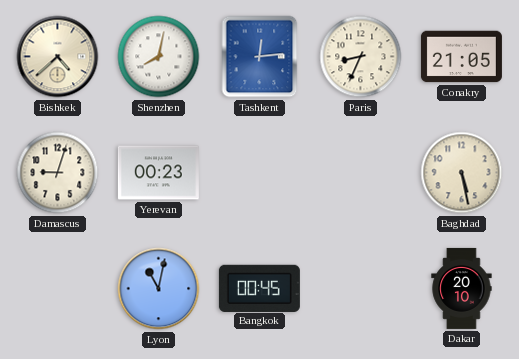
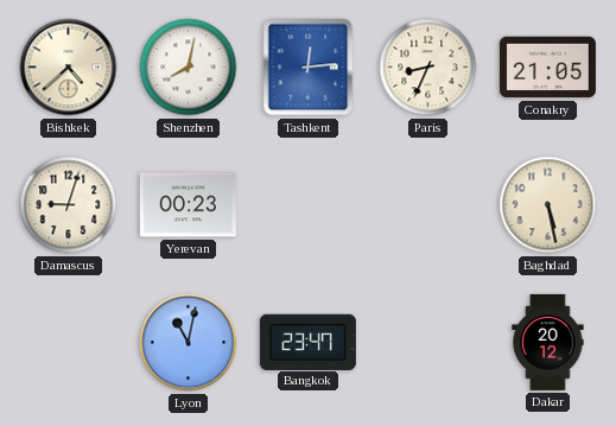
Bangkok: 00:45 -> 23:47
Dakar: 20:10 -> 20:12
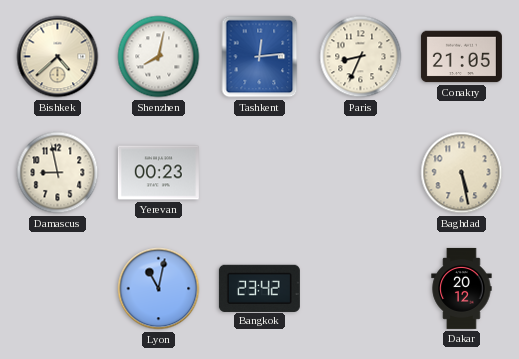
Damascus: 9:03 -> 8:58
Bangkok: 23:47 -> 23:42
